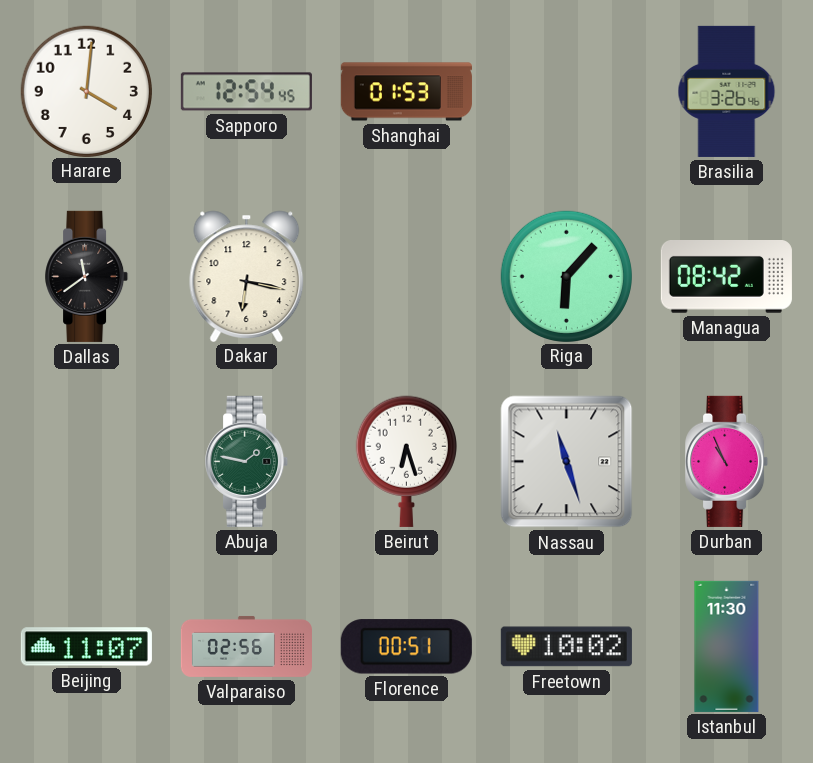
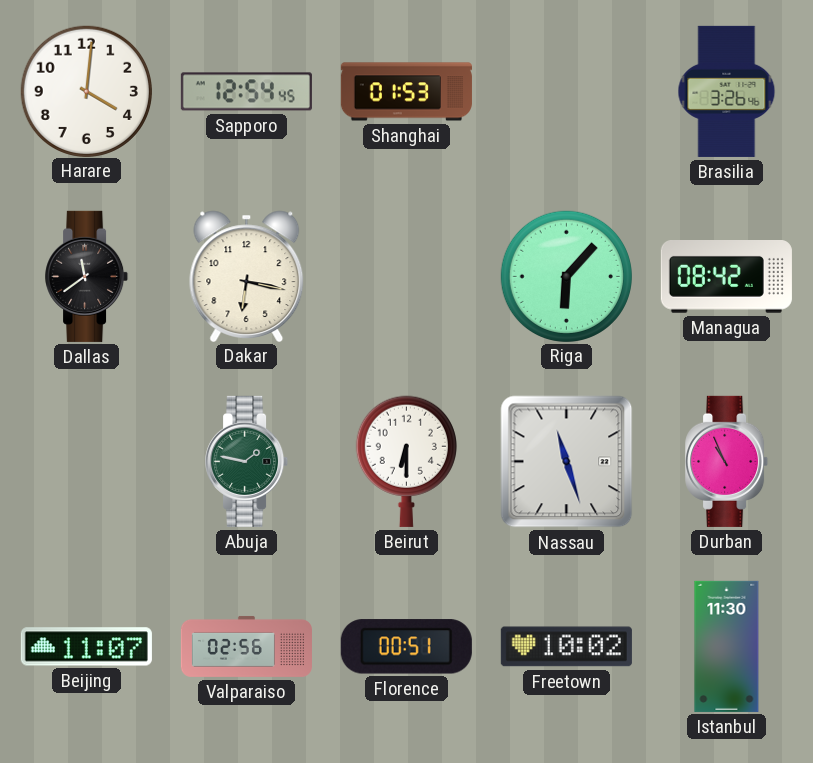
Beirut: 6:27 -> 6:30
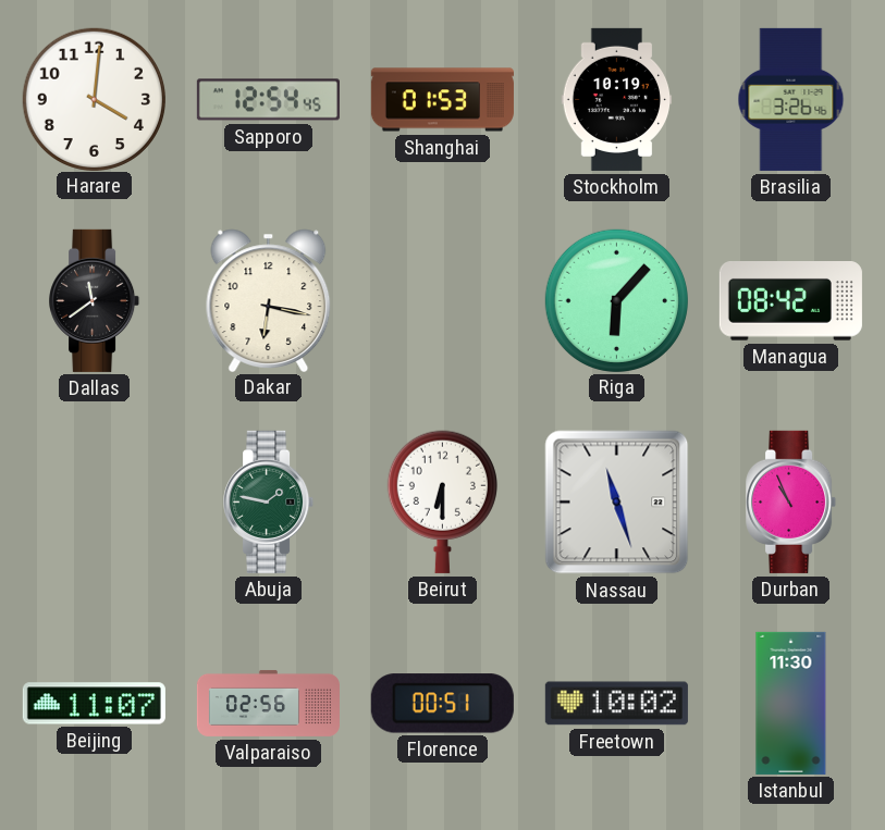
Stockholm: none -> 10:19
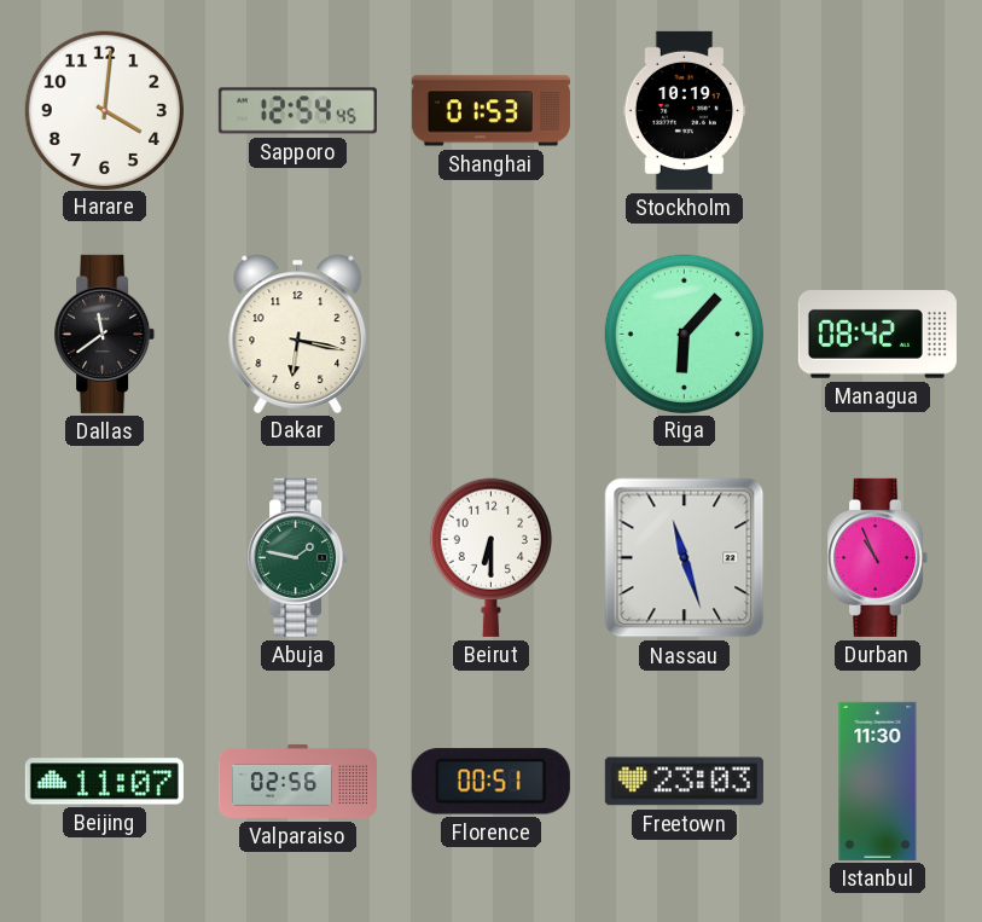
Brasilia: 3:26 -> none
Freetown: 10:02 -> 23:03
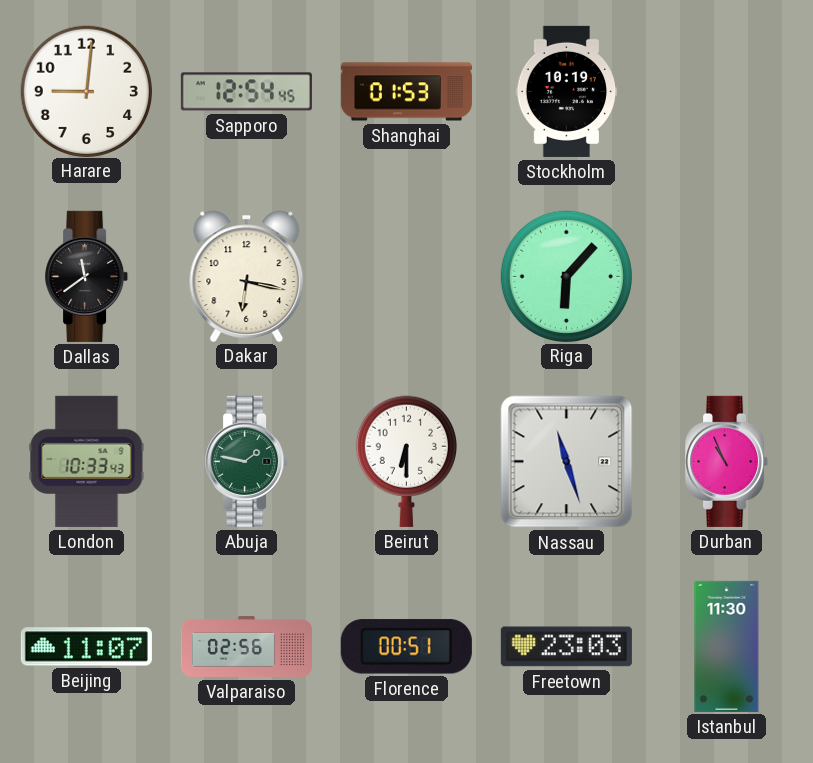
Harare: 4:01 -> 9:01
Managua: 08:42 -> none
London: none -> 10:33
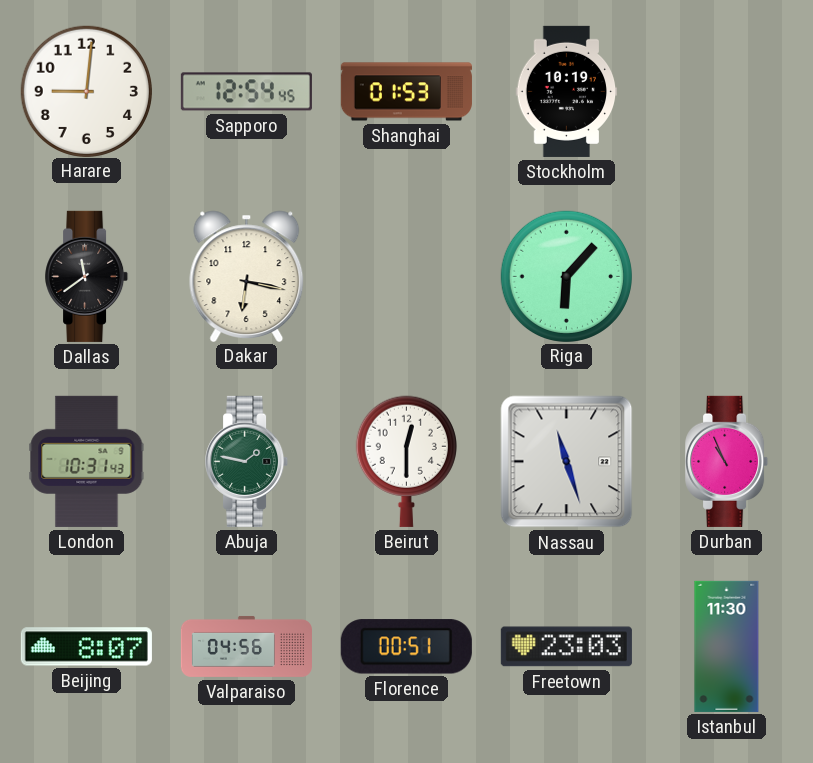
London: 10:33 -> 10:31
Beirut: 6:30 -> 12:30
Beijing: 11:07 -> 8:07
Valparaiso: 02:56 -> 04:56
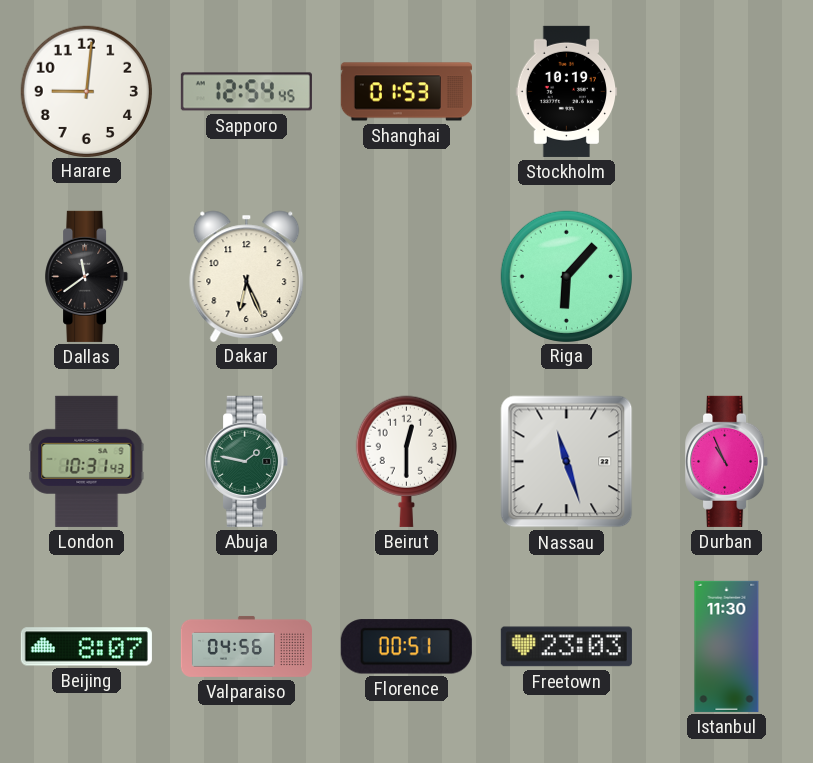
Dakar: 6:17 -> 6:26
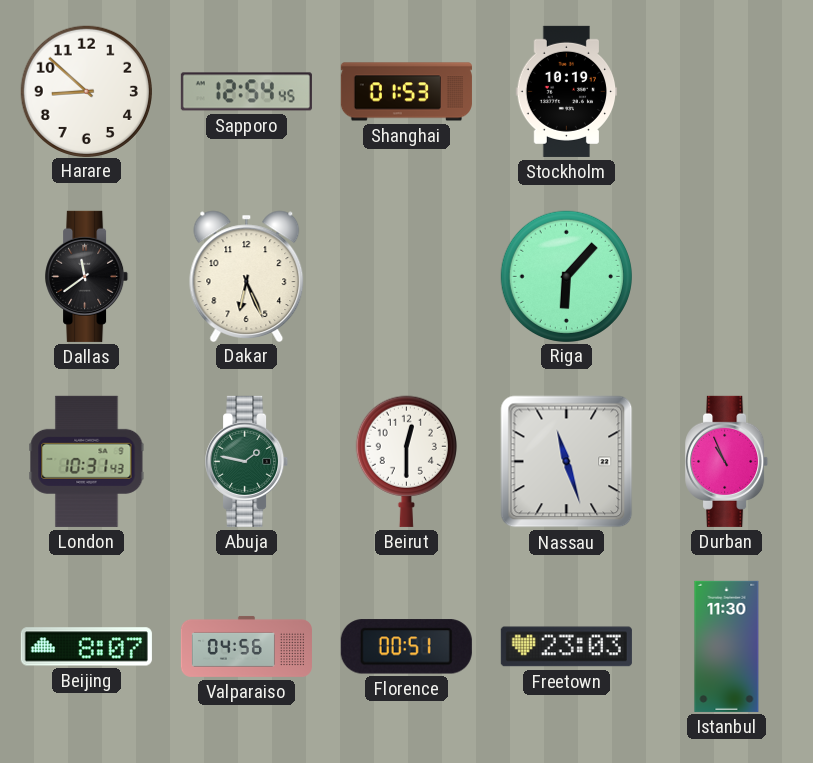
Harare: 9:01 -> 8:52
